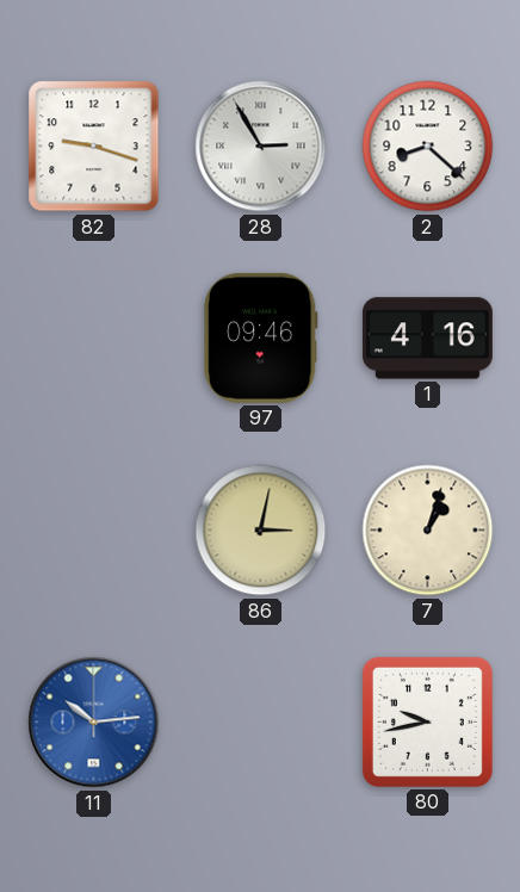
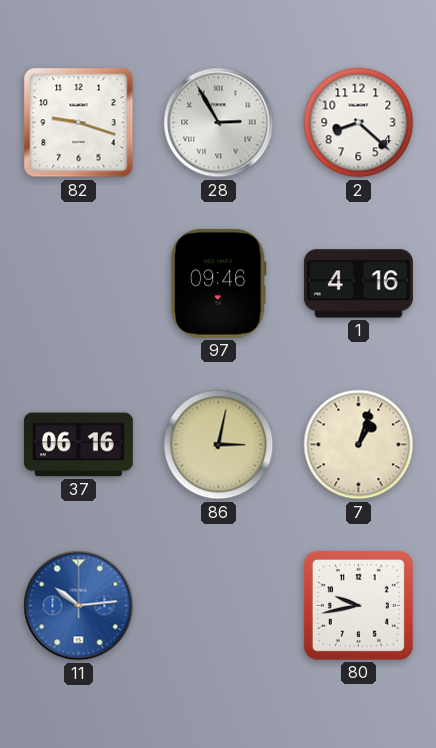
37: none -> 06:16
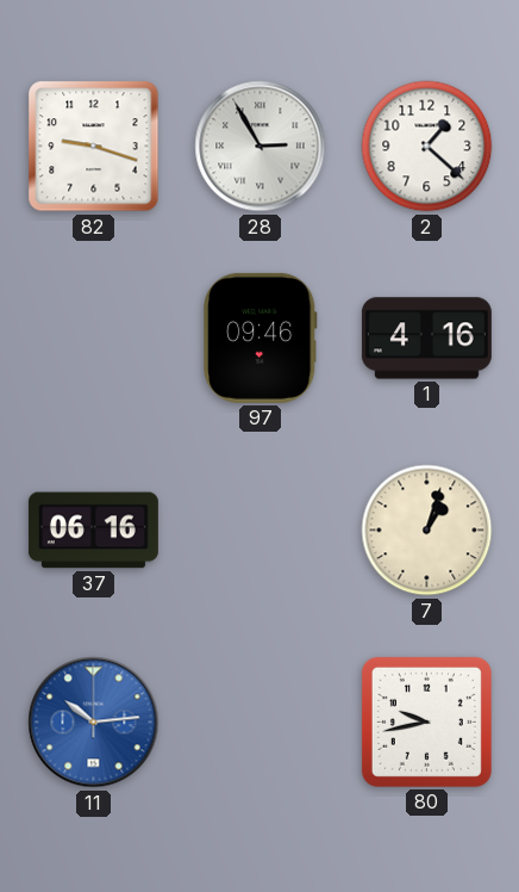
2: 8:22 -> 1:22
86: 3:02 -> none
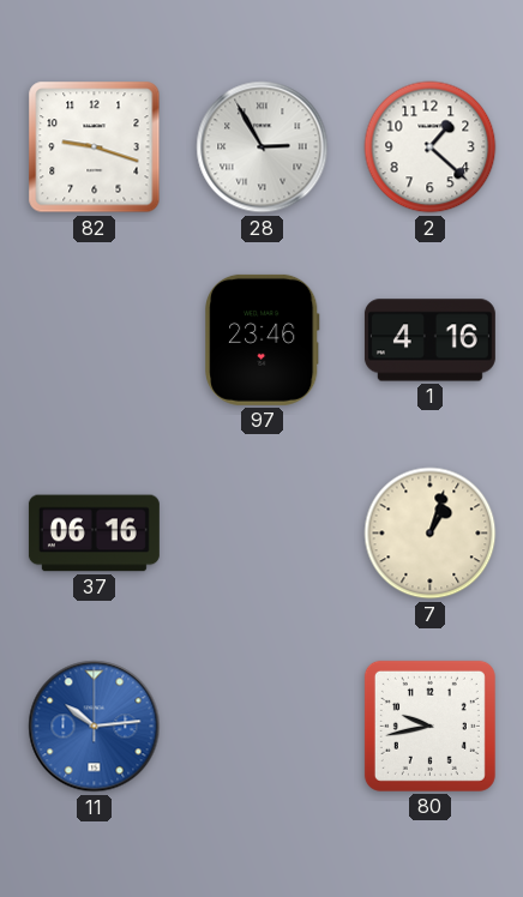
97: 09:46 -> 23:46
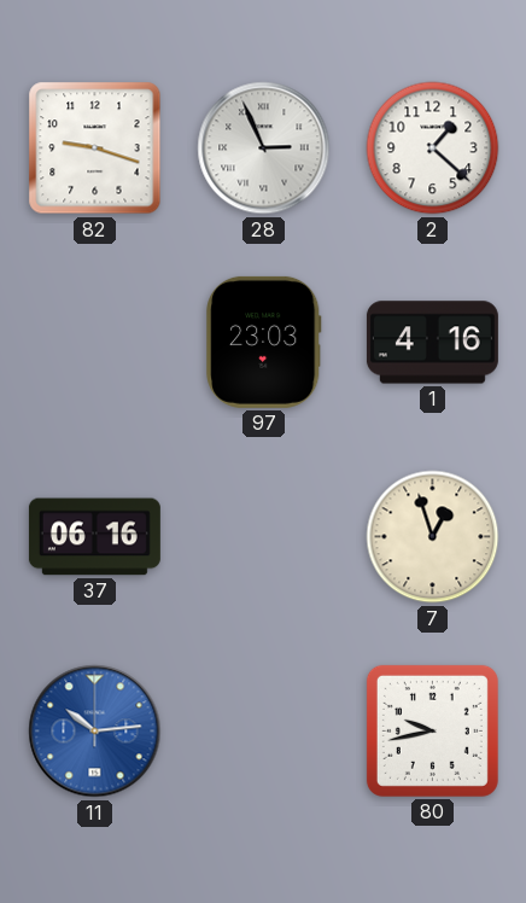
28: 2:55 -> 2:56
97: 23:46 -> 23:03
7: 1:03 -> 12:57
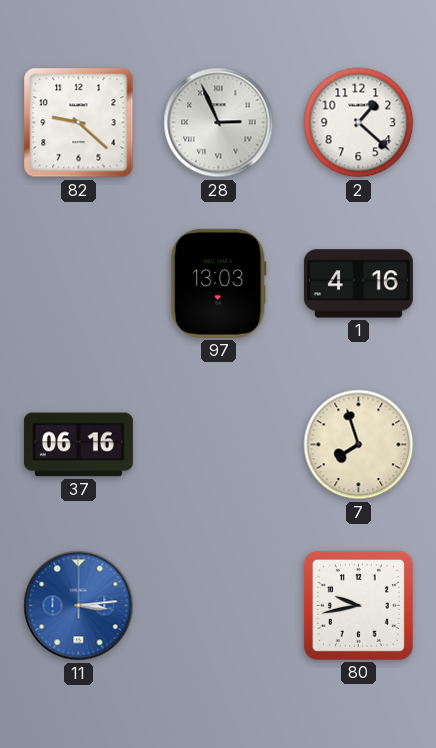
82: 9:18 -> 9:22
97: 23:03 -> 13:03
7: 12:57 -> 7:57
11: 10:14 -> 3:14
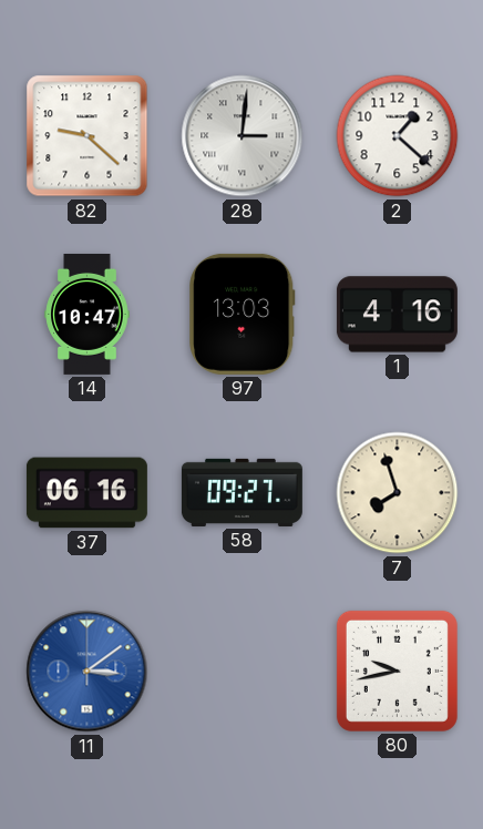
28: 2:56 -> 3:01
14: none -> 10:47
58: none -> 09:27
11: 3:14 -> 3:09
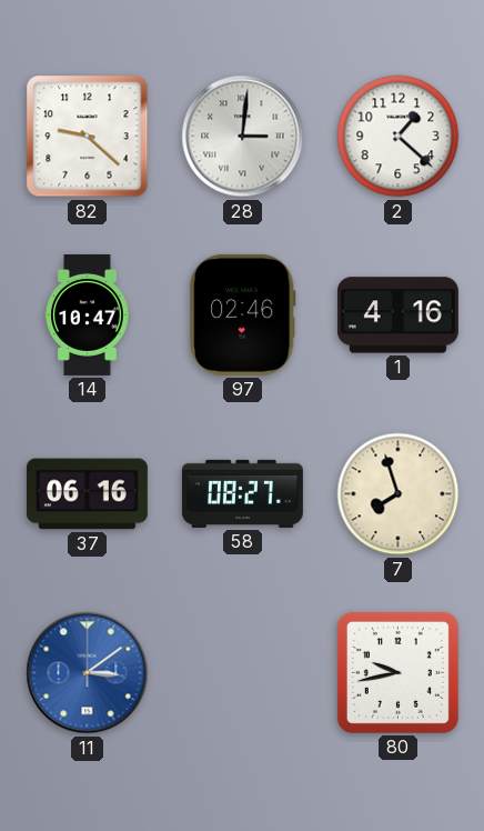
97: 13:03 -> 02:46
58: 09:27 -> 08:27
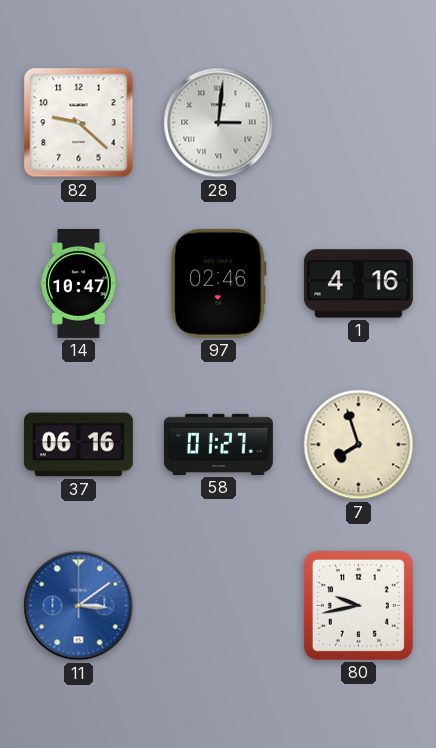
2: 1:22 -> none
58: 08:27 -> 01:27
